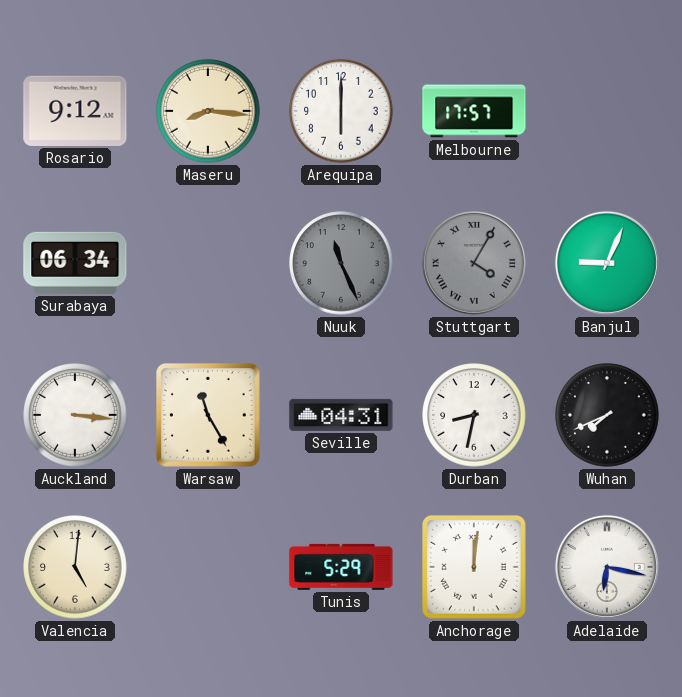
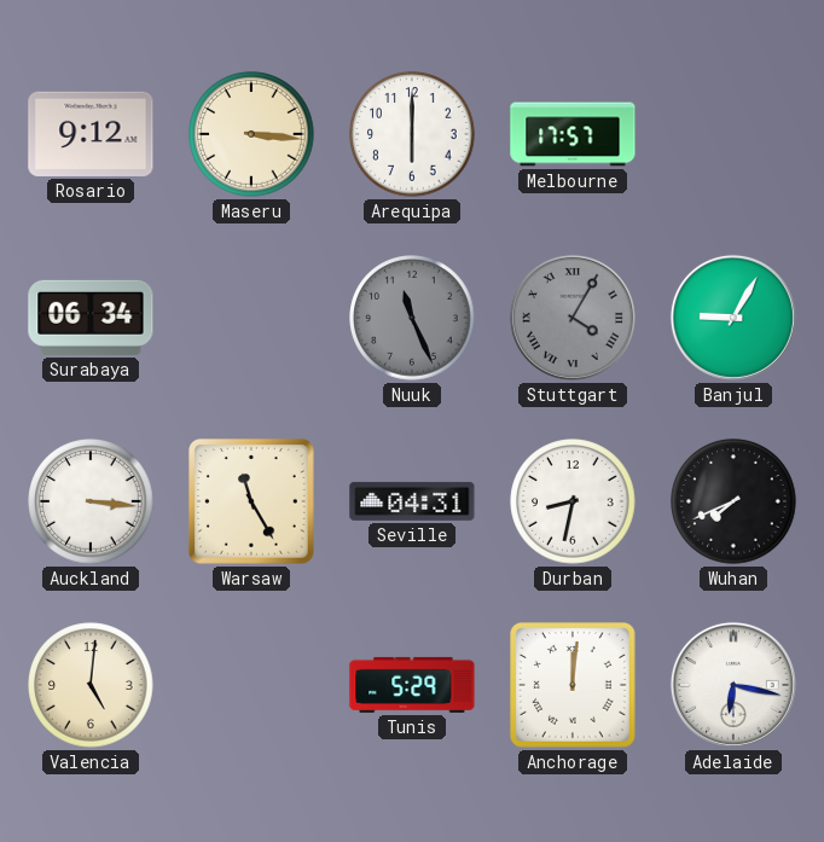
Maseru: 8:16 -> 3:16
Banjul: 9:04 -> 9:05
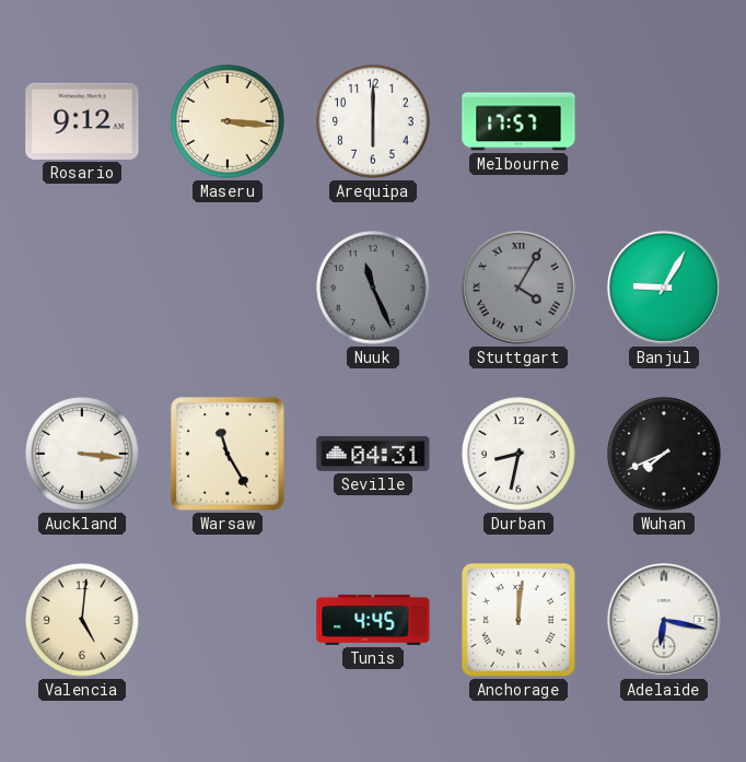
Surabaya: 06:34 -> none
Tunis: 5:29 -> 4:45
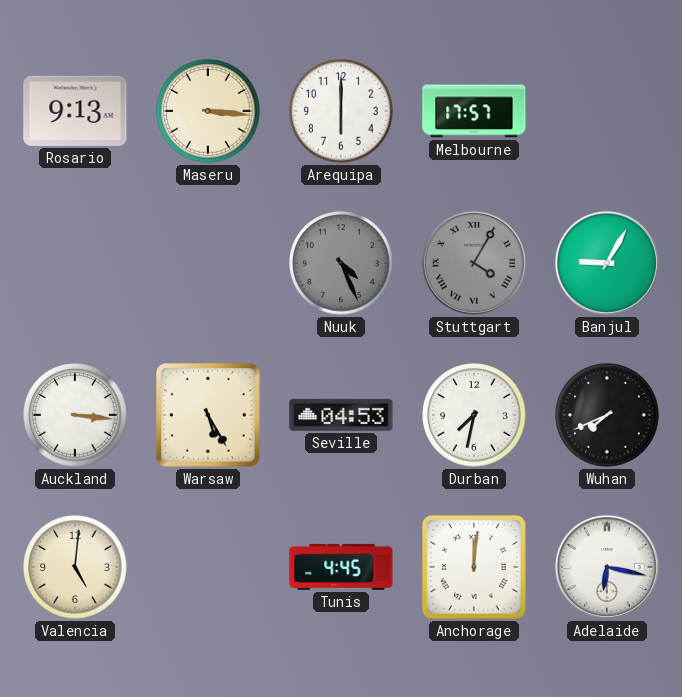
Rosario: 9:12 -> 9:13
Nuuk: 11:26 -> 4:26
Warsaw: 11:25 -> 5:25
Seville: 04:31 -> 04:53
Durban: 8:32 -> 7:32
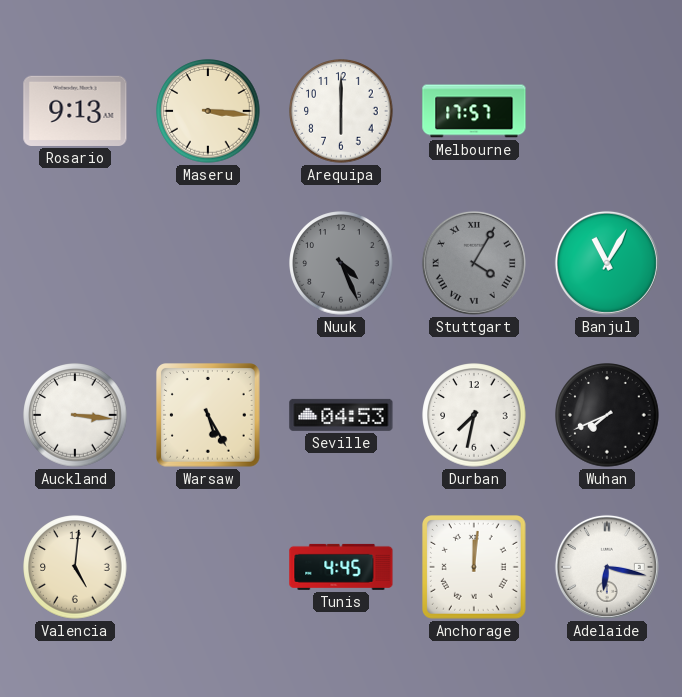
Banjul: 9:05 -> 11:05
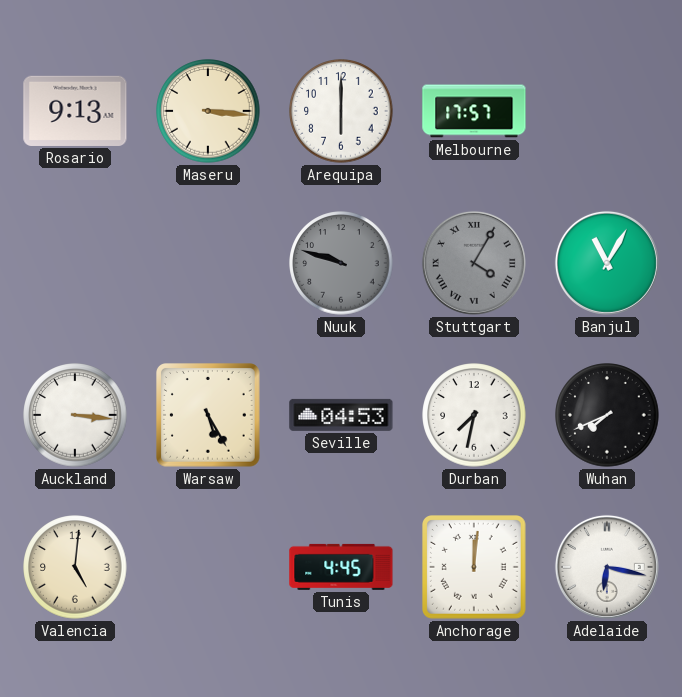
Nuuk: 4:26 -> 9:48
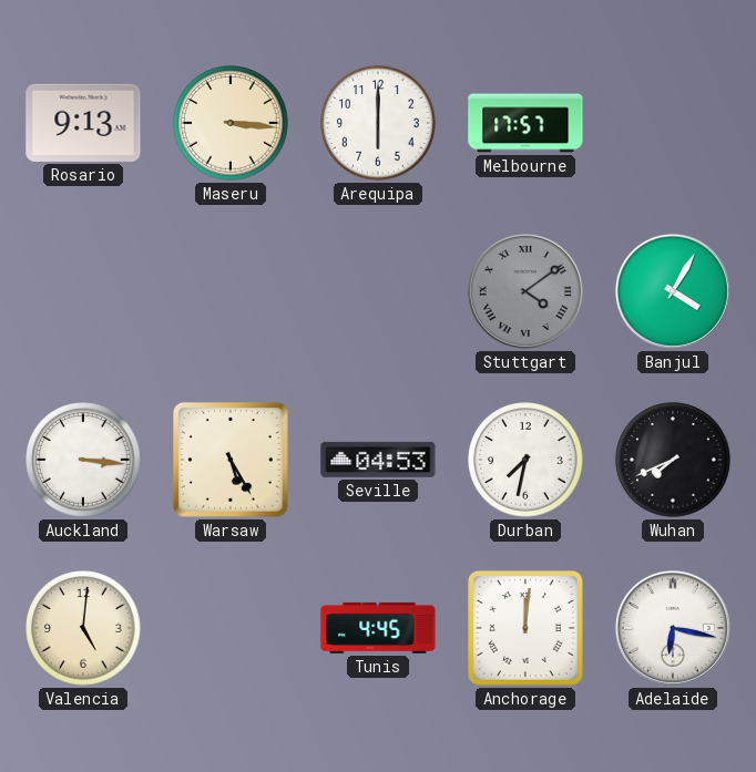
Nuuk: 9:48 -> none
Stuttgart: 4:05 -> 4:09
Banjul: 11:05 -> 4:05
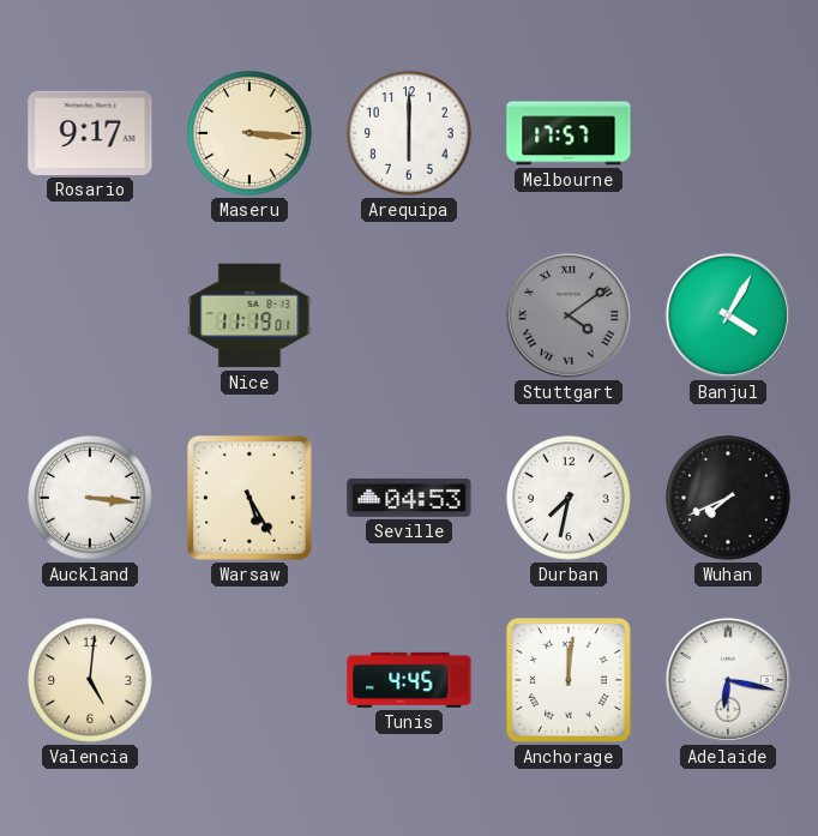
Rosario: 9:13 -> 9:17
Nice: none -> 11:19
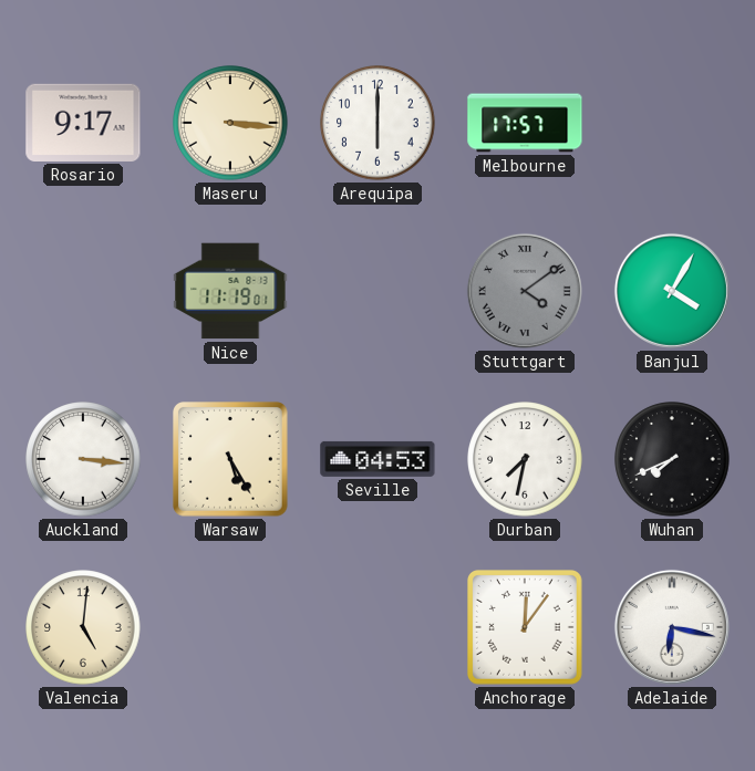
Tunis: 4:45 -> none
Anchorage: 12:01 -> 12:06
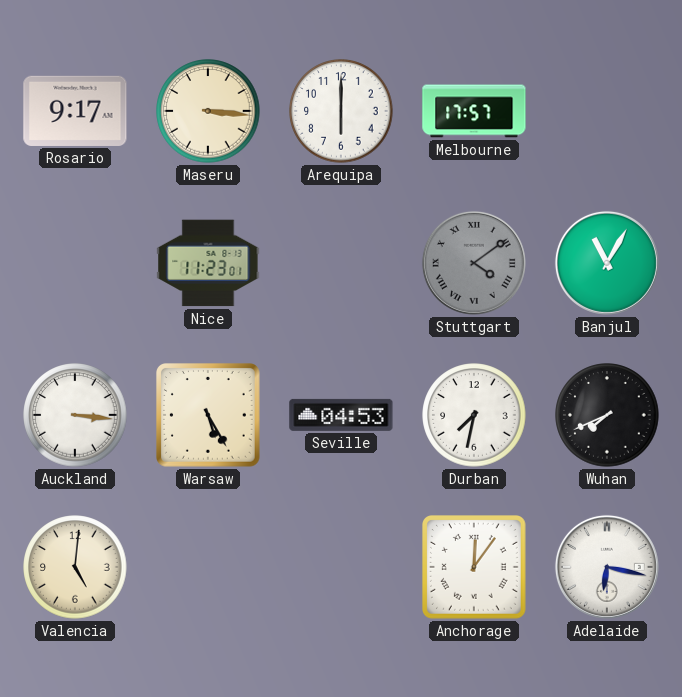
Nice: 11:19 -> 11:23
Banjul: 4:05 -> 11:05
